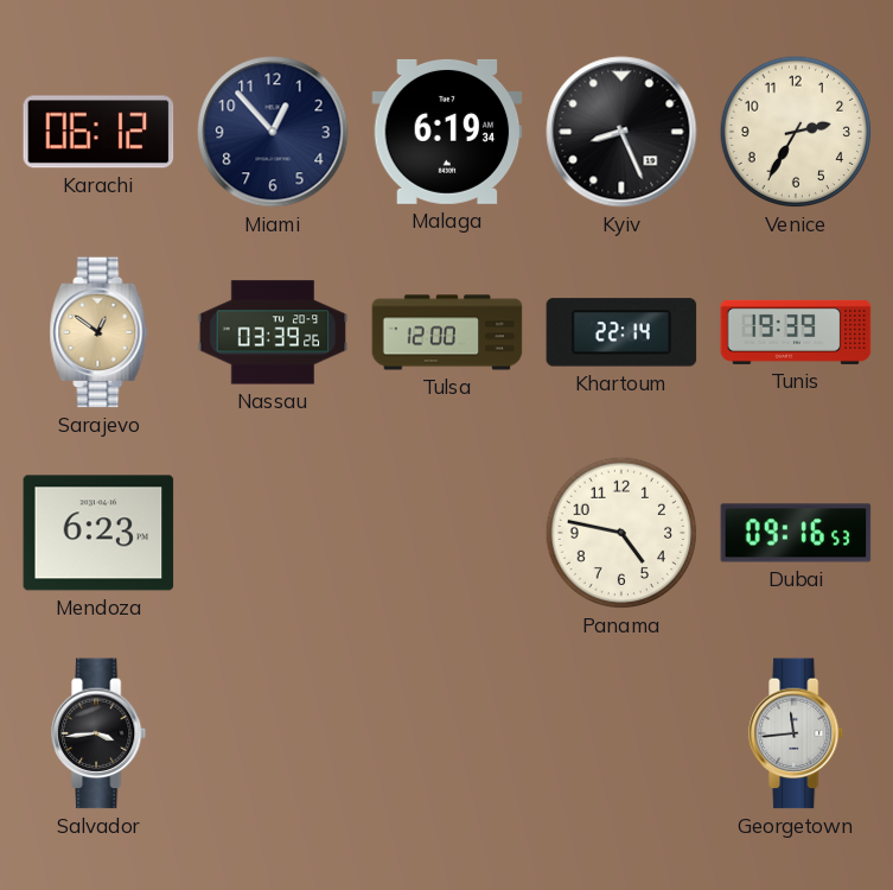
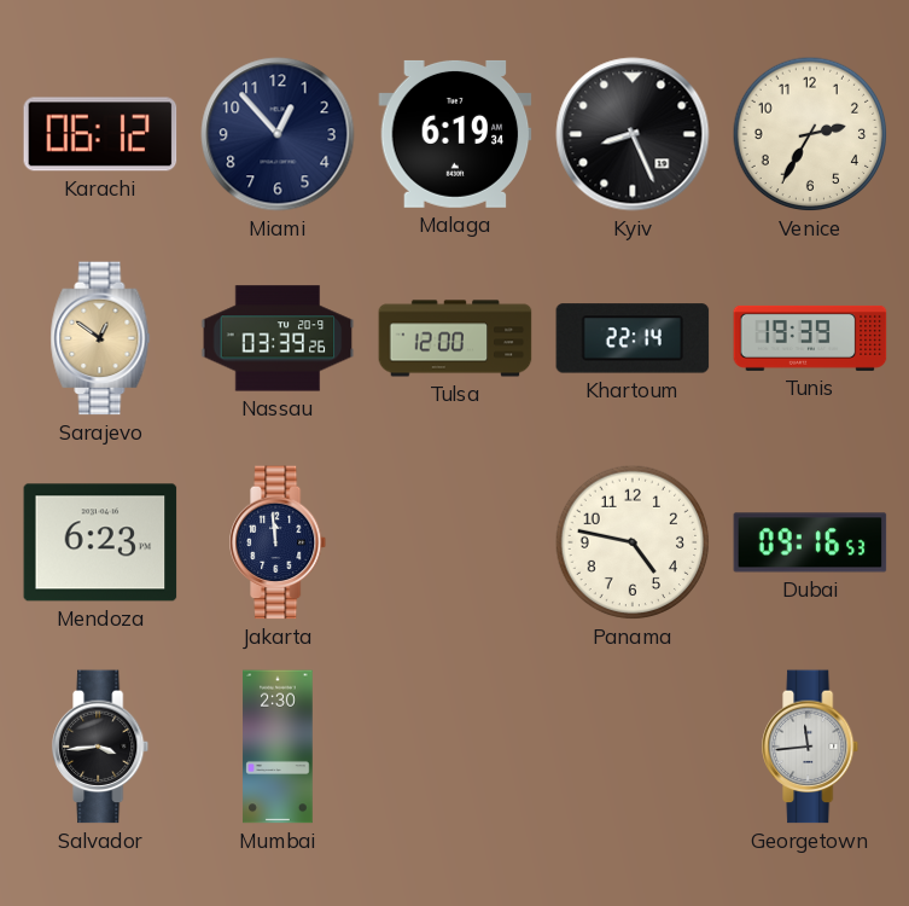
Jakarta: none -> 11:59
Mumbai: none -> 2:30
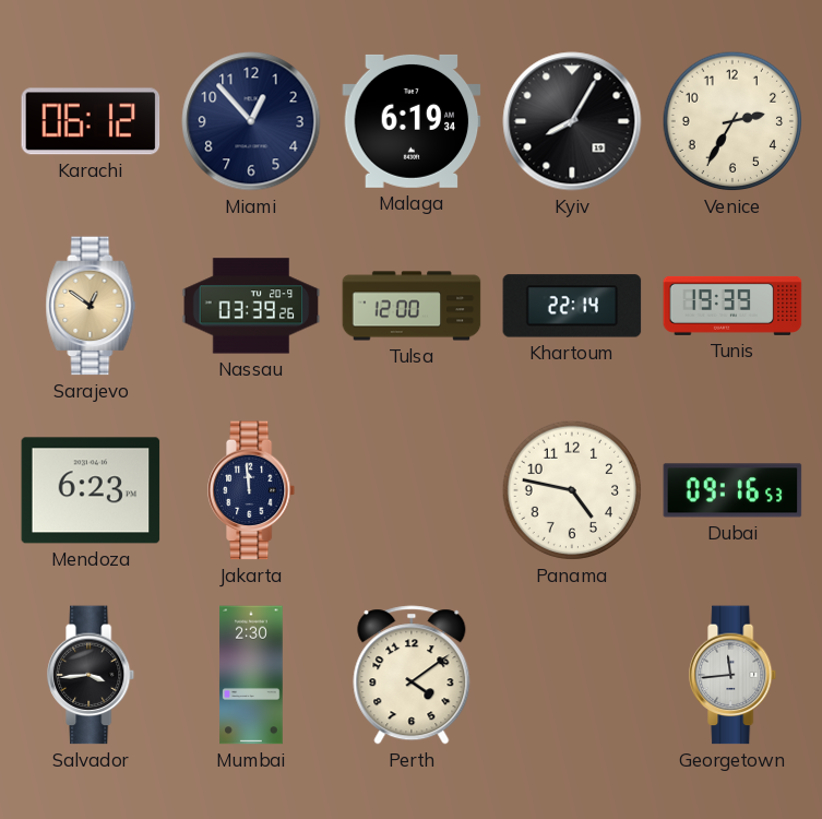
Kyiv: 8:26 -> 8:05
Perth: none -> 4:09
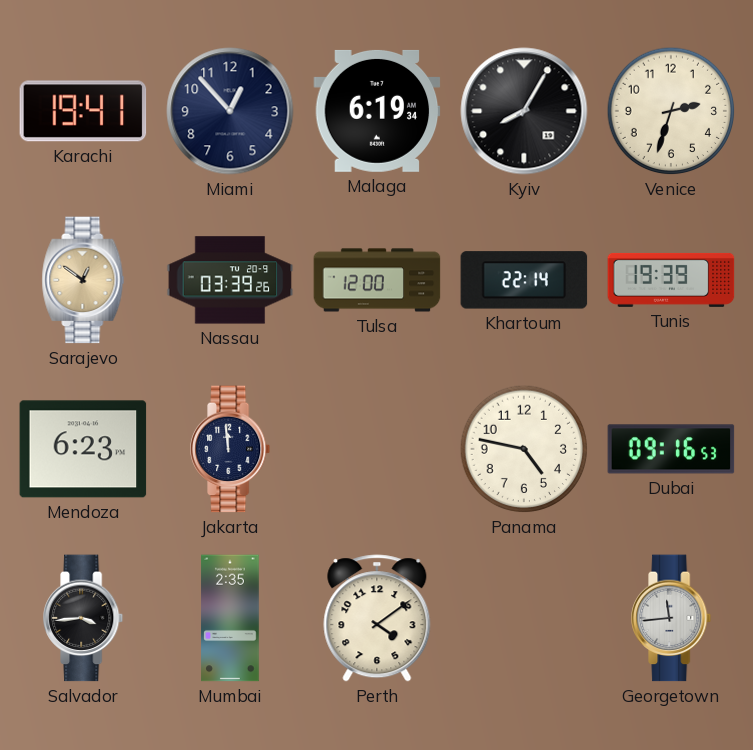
Karachi: 06:12 -> 19:41
Venice: 2:35 -> 2:33
Mumbai: 2:30 -> 2:35
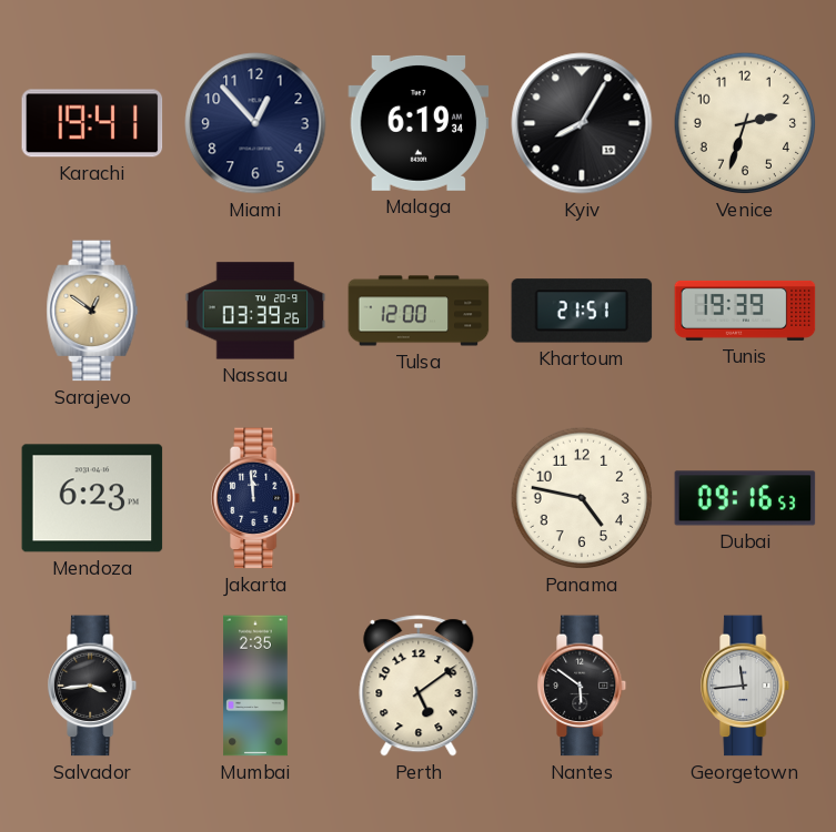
Khartoum: 22:14 -> 21:51
Perth: 4:09 -> 5:09
Nantes: none -> 5:51
